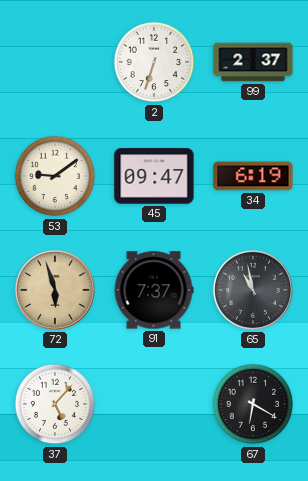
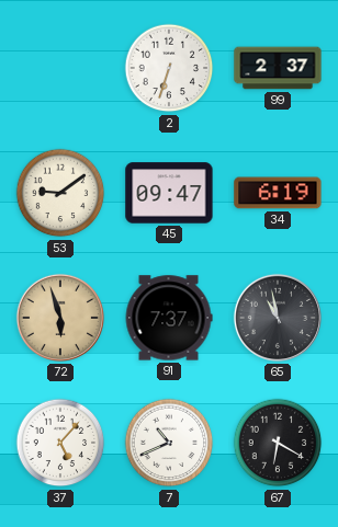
7: none -> 10:41
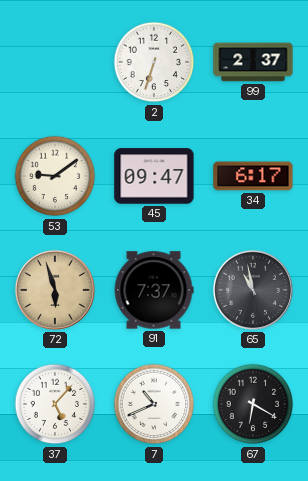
34: 6:19 -> 6:17
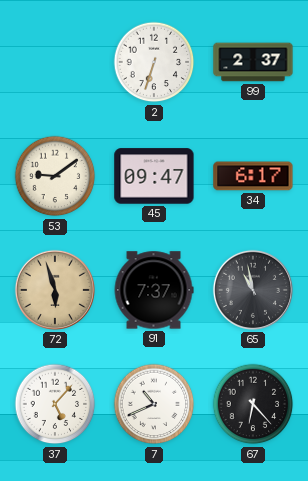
67: 6:20 -> 6:23
